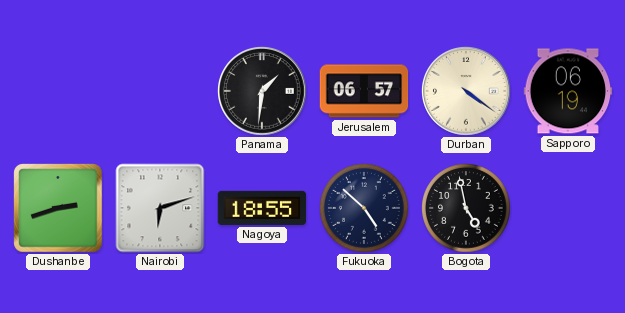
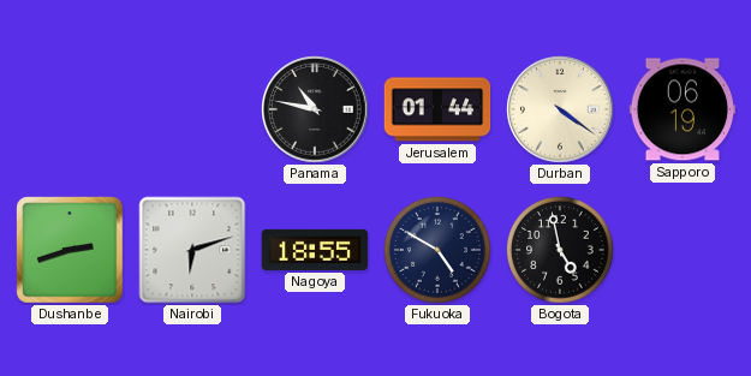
Panama: 1:31 -> 10:47
Jerusalem: 06:57 -> 01:44
Fukuoka: 4:52 -> 4:50
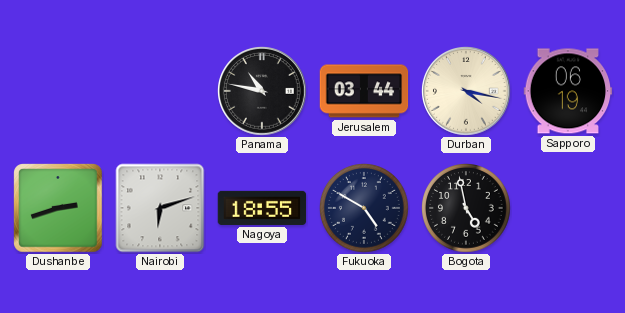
Jerusalem: 01:44 -> 03:44
Durban: 4:21 -> 4:17
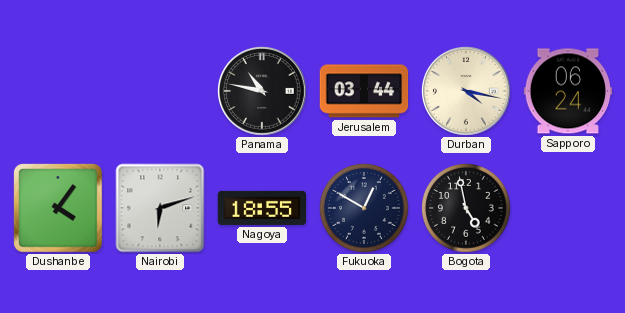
Sapporo: 06:19 -> 06:24
Dushanbe: 2:42 -> 4:06
Fukuoka: 4:50 -> 12:50
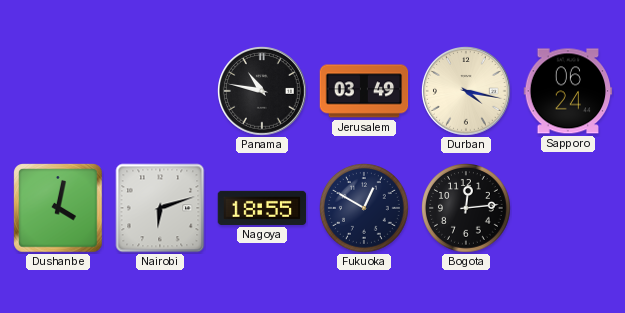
Jerusalem: 03:44 -> 03:49
Dushanbe: 4:06 -> 4:02
Bogota: 4:58 -> 12:14
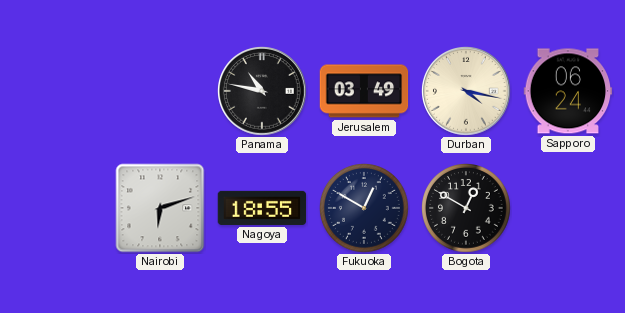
Dushanbe: 4:02 -> none
Bogota: 12:14 -> 12:50
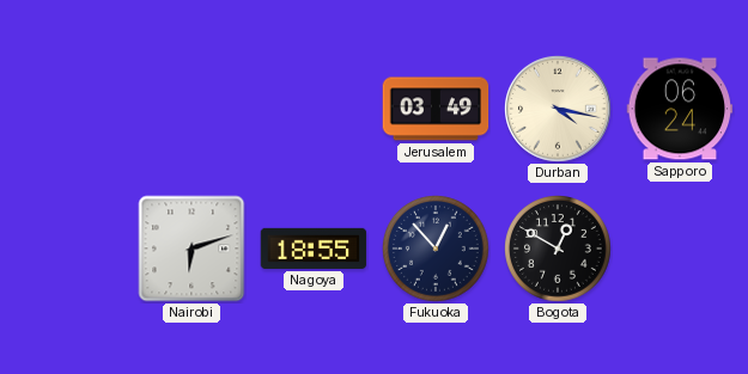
Panama: 10:47 -> none
Fukuoka: 12:50 -> 12:53
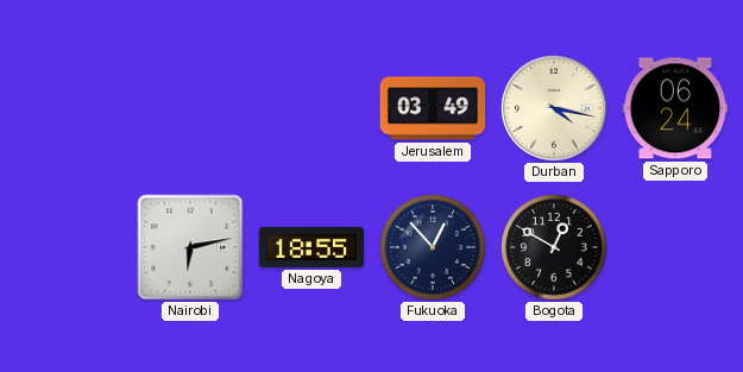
Nairobi: 6:12 -> 6:13
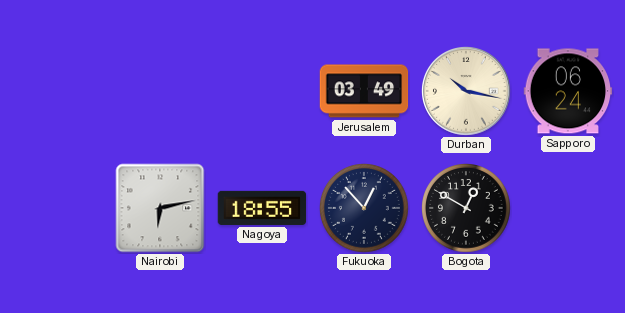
Durban: 4:17 -> 10:17
